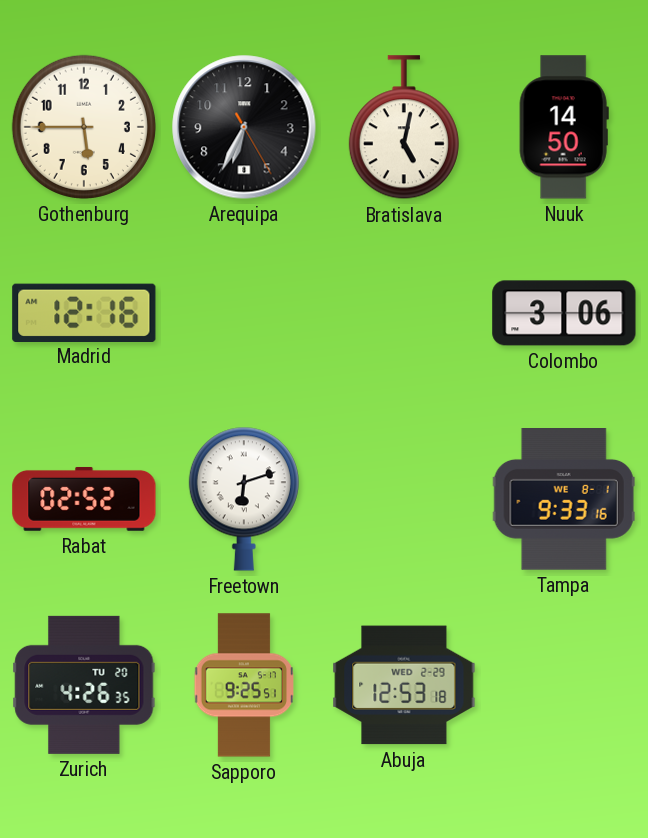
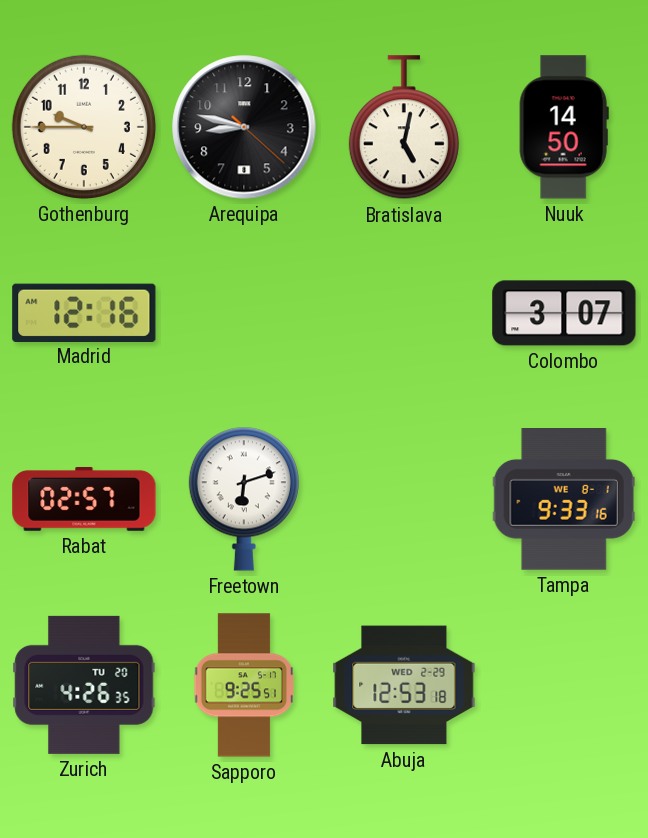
Gothenburg: 5:45 -> 9:45
Arequipa: 6:34 -> 8:47
Colombo: 3:06 -> 3:07
Rabat: 02:52 -> 02:57
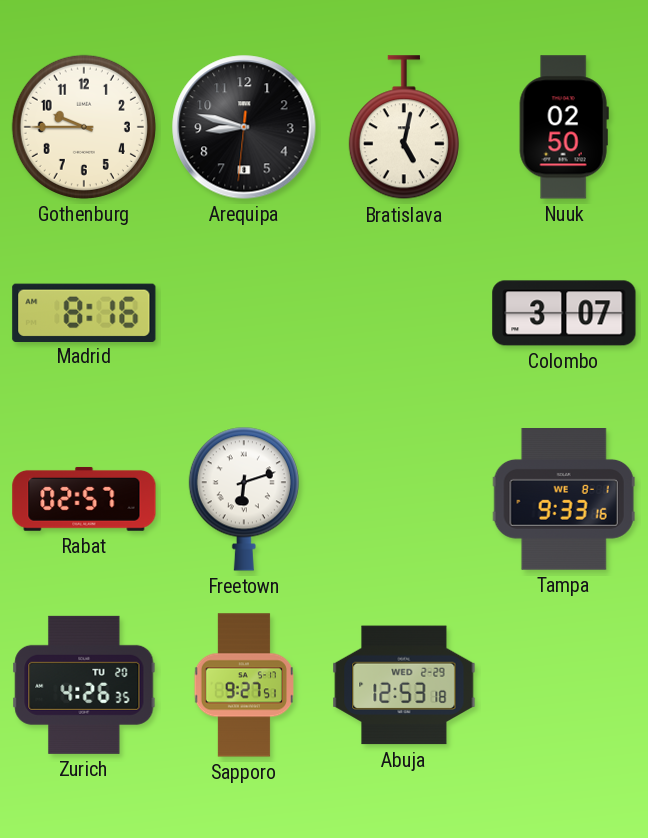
Arequipa: 8:47:22 -> 8:47:31
Nuuk: 14:50 -> 02:50
Madrid: 12:16 -> 8:16
Sapporo: 9:25 -> 9:27
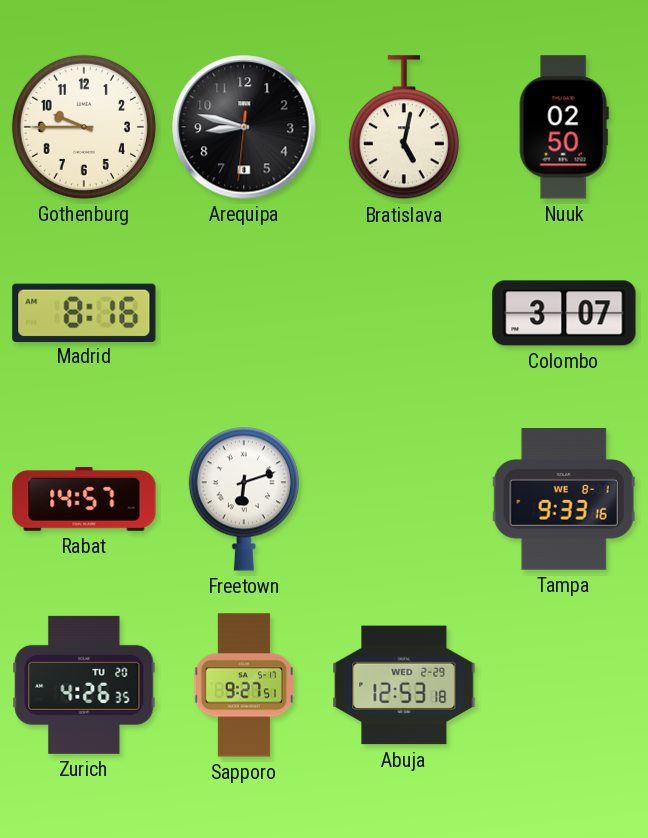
Rabat: 02:57 -> 14:57
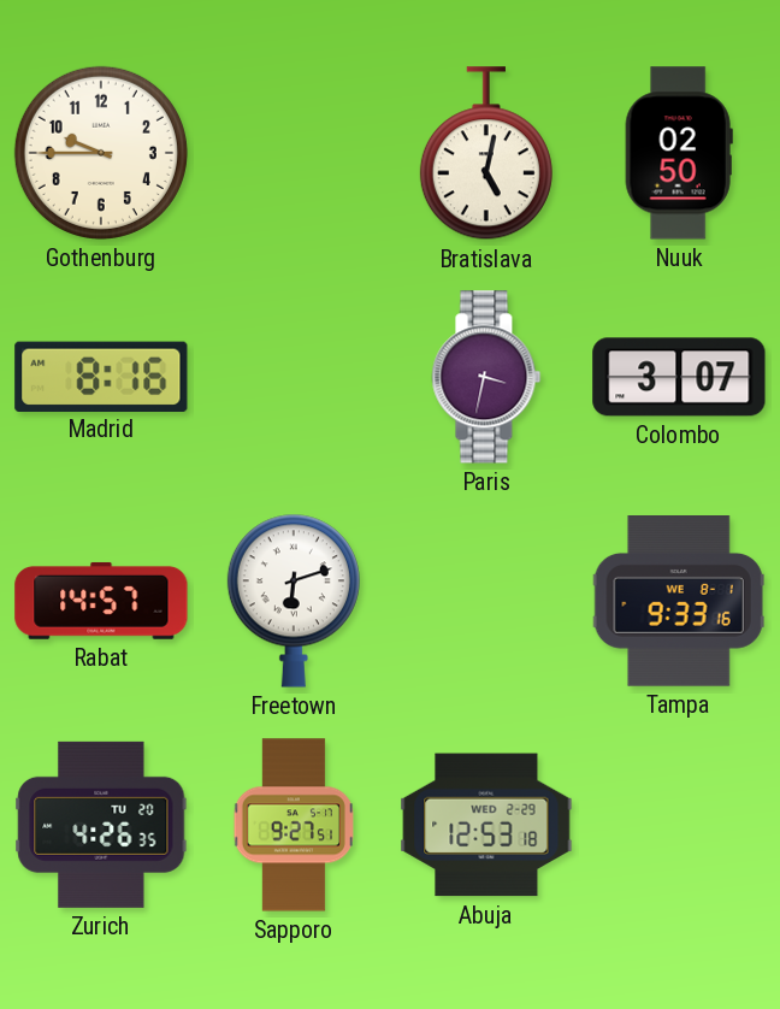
Arequipa: 8:47 -> none
Paris: none -> 3:32
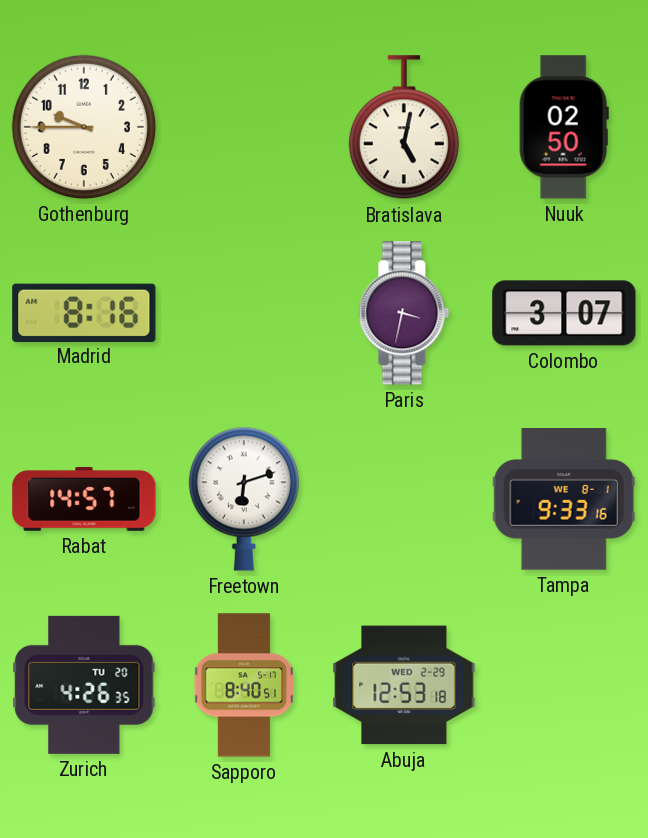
Sapporo: 9:27 -> 8:40
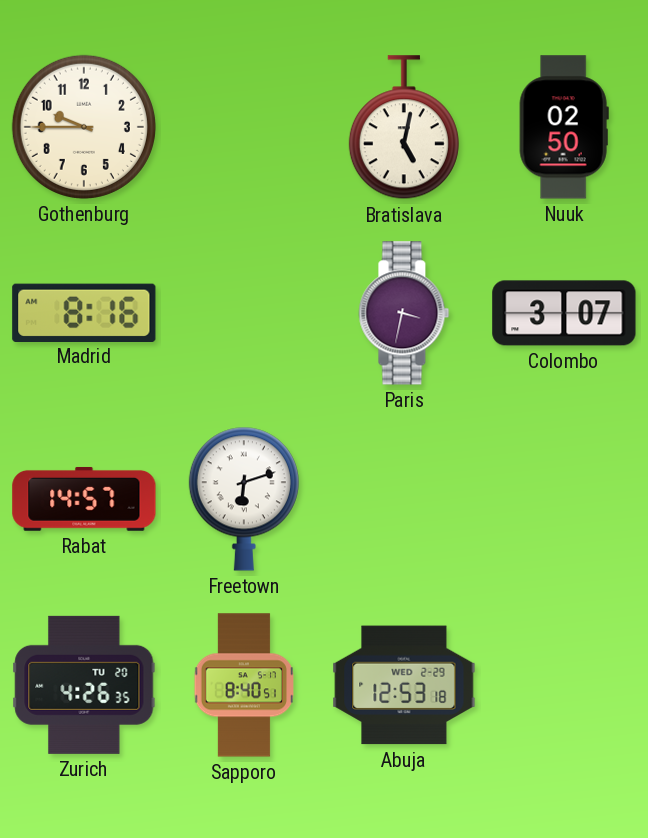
Tampa: 9:33 -> none
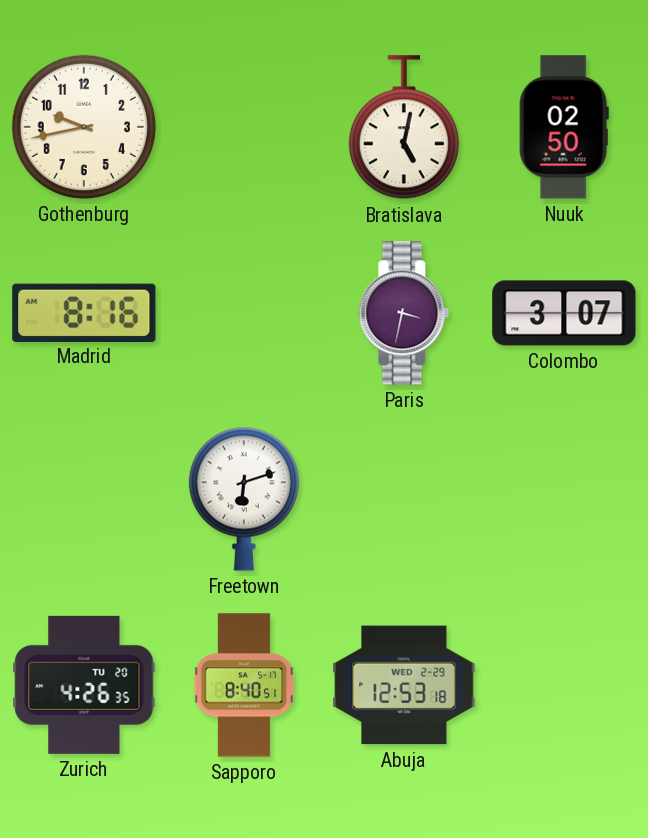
Gothenburg: 9:45 -> 9:43
Rabat: 14:57 -> none
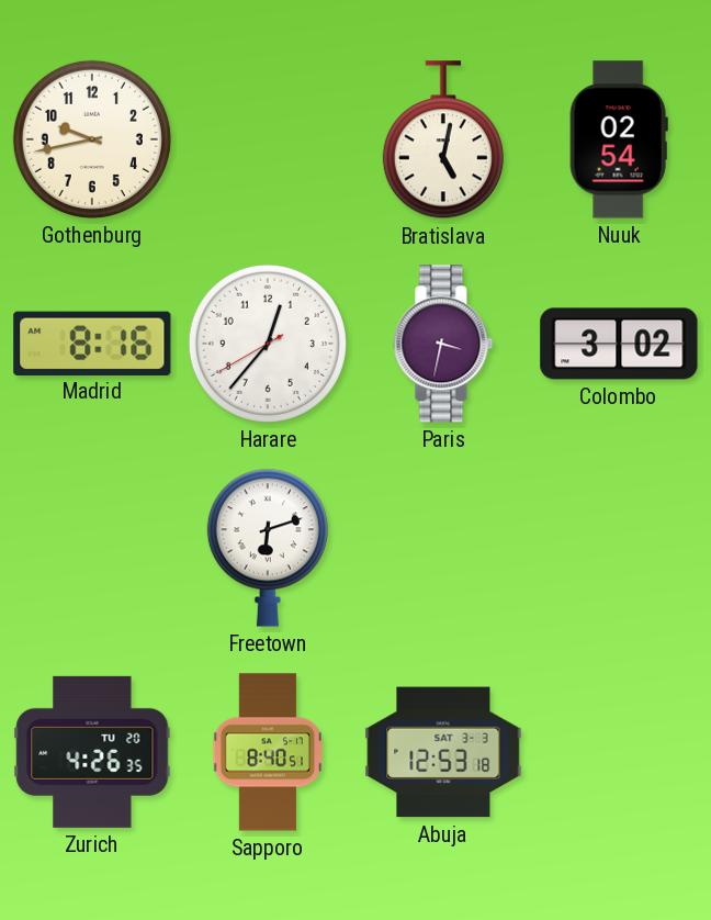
Nuuk: 02:50 -> 02:54
Harare: none -> 12:36
Colombo: 3:07 -> 3:02
Abuja date: WED 2-29 -> SAT 3-3
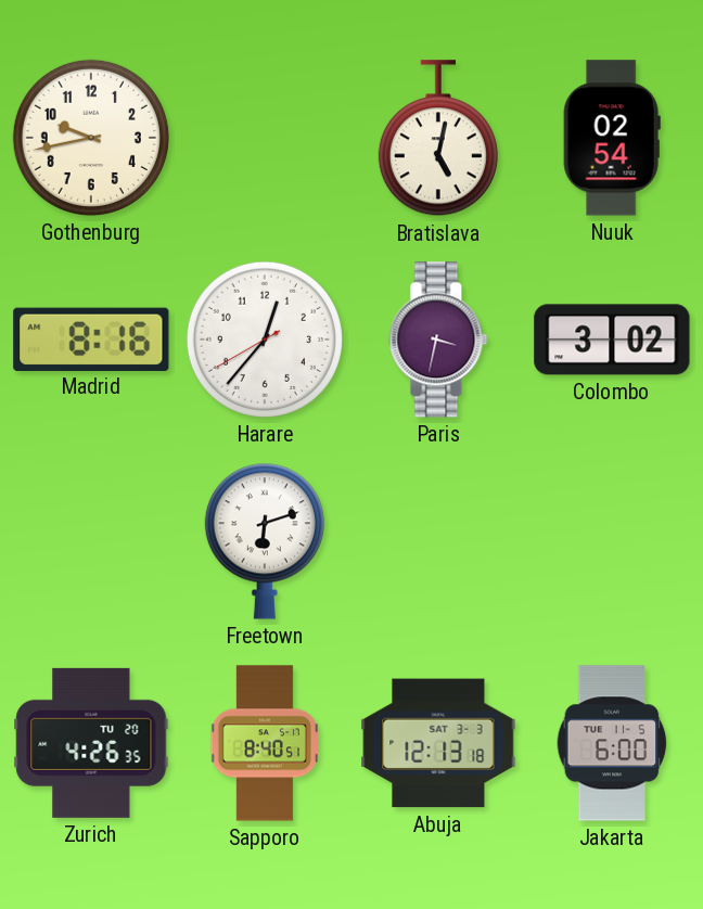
Abuja: 12:53 -> 12:13
Jakarta: none -> 6:00
